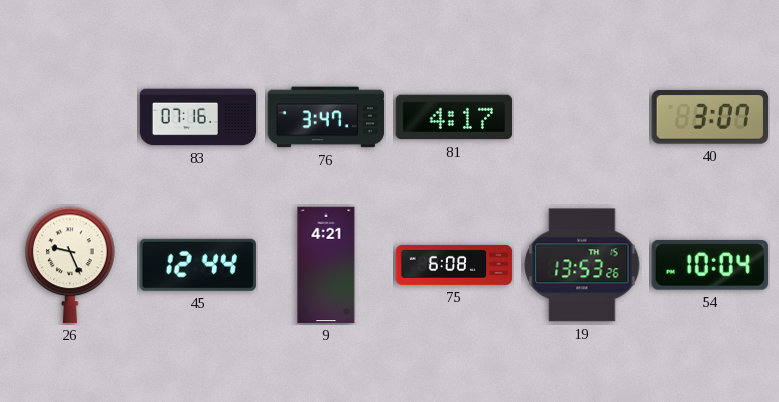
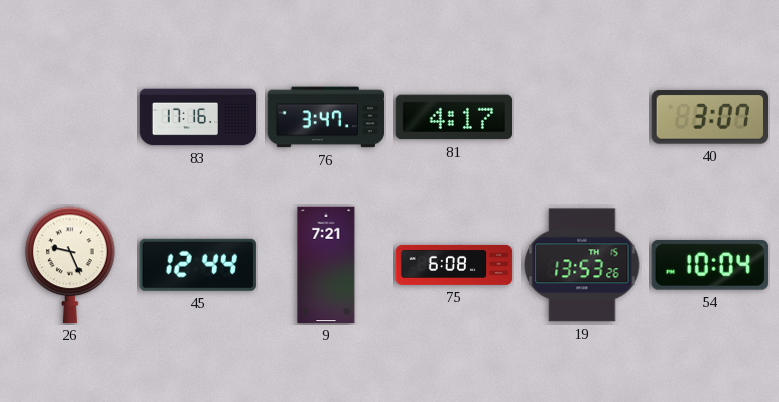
83: 07:16 -> 17:16
9: 4:21 -> 7:21
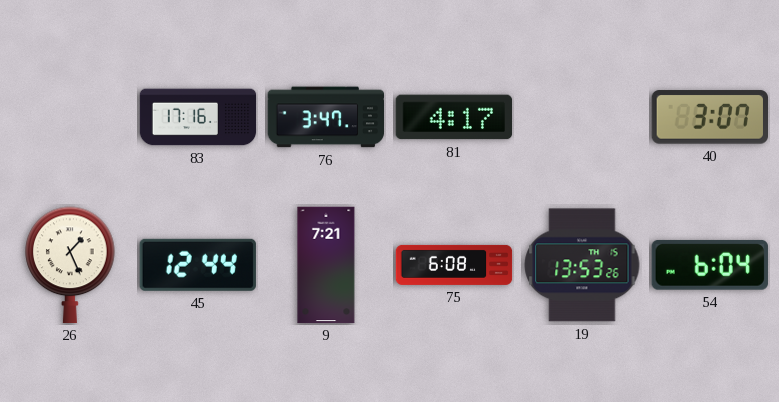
26: 9:26 -> 1:26
54: 10:04 -> 6:04
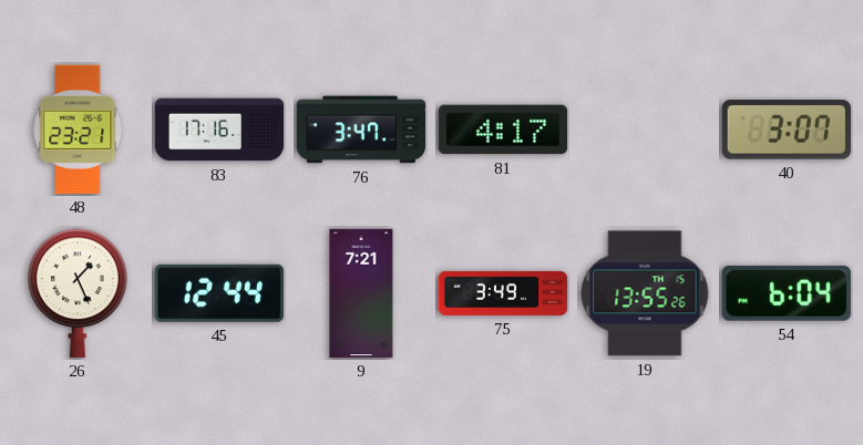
48: none -> 23:21
75: 6:08 -> 3:49
19: 13:53 -> 13:55
